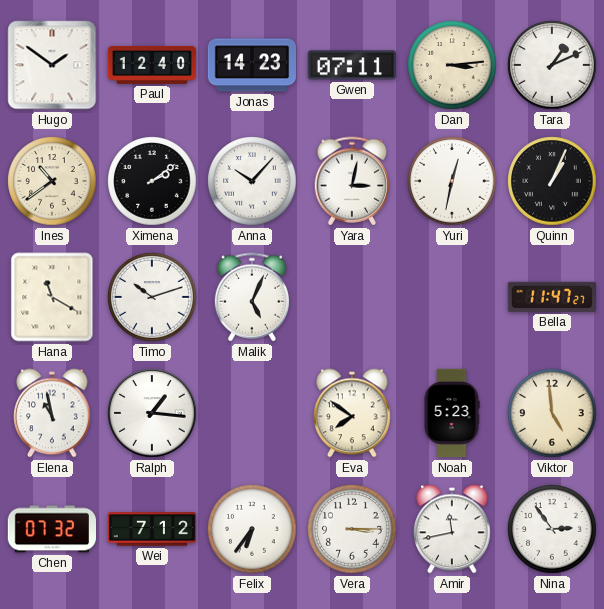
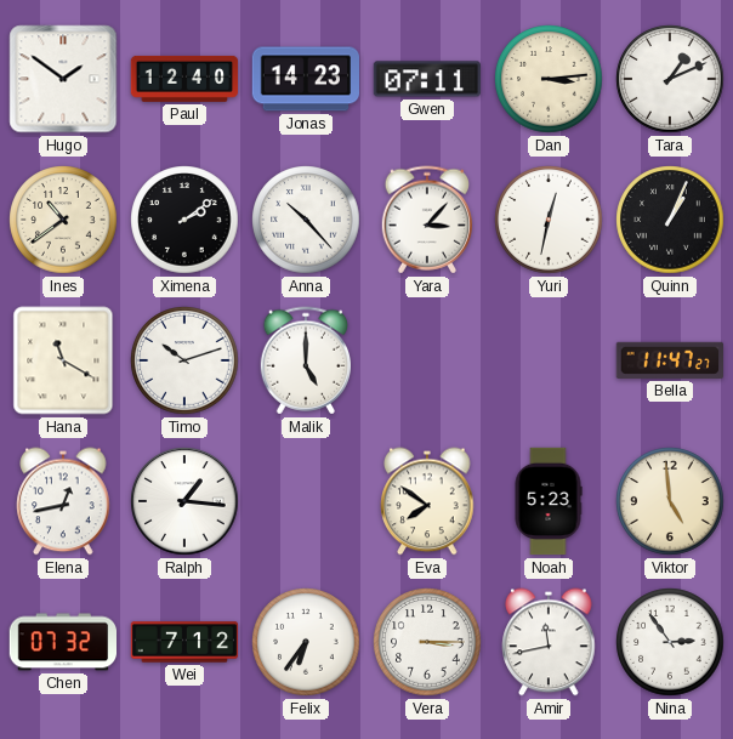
Anna: 10:07 -> 10:23
Yara: 3:02 -> 3:07
Malik: 5:04 -> 5:00
Elena: 10:58 -> 12:43
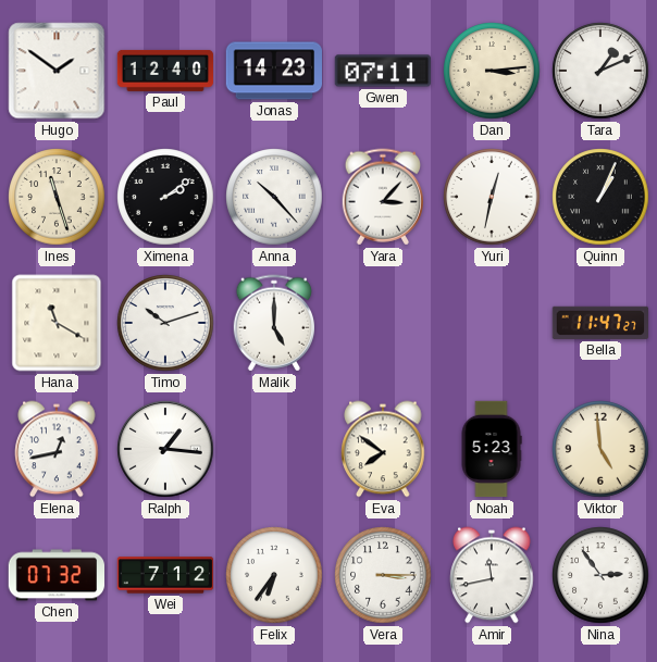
Ines: 10:39 -> 11:27
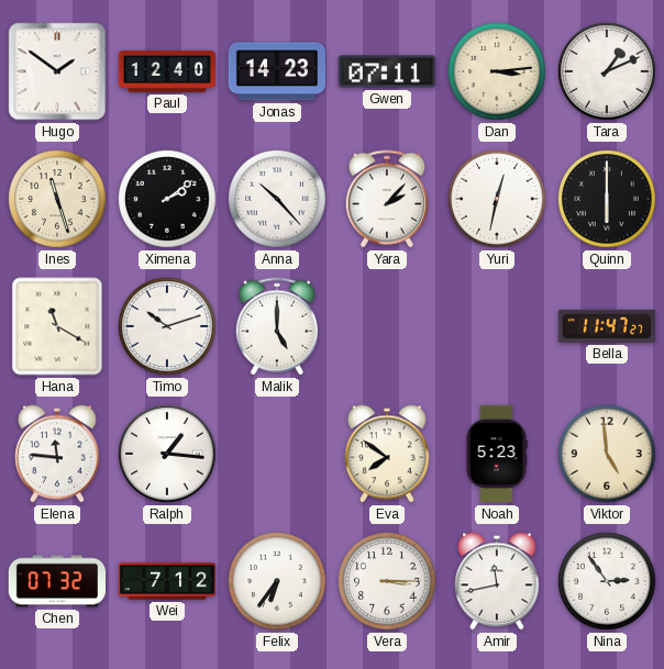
Yara: 3:07 -> 2:07
Quinn: 1:04 -> 6:00
Elena: 12:43 -> 11:46
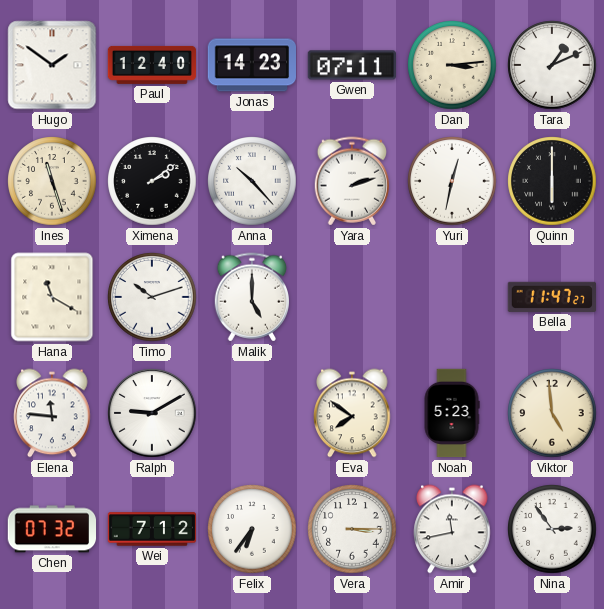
Yara: 2:07 -> 2:12
Ralph: 1:16 -> 9:10
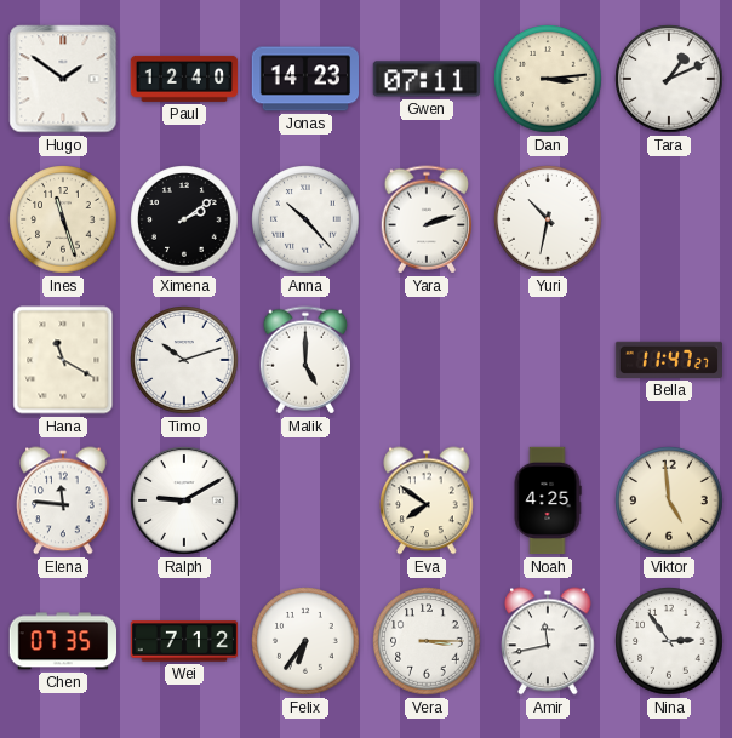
Yuri: 12:32 -> 10:32
Quinn: 6:00 -> none
Noah: 5:23 -> 4:25
Chen: 07:32 -> 07:35
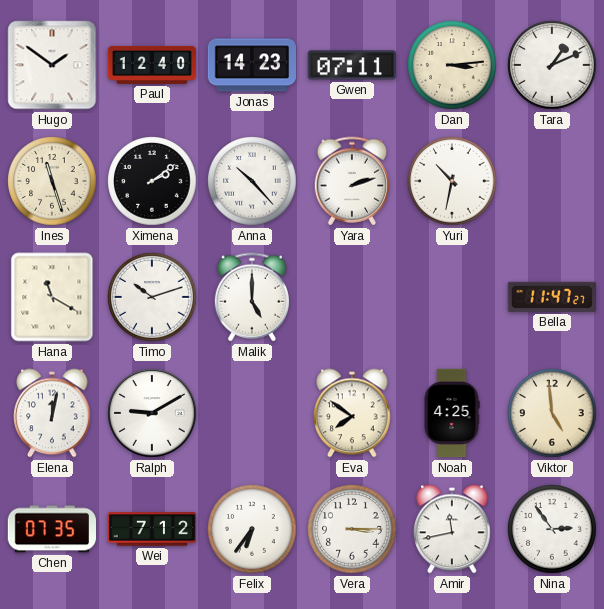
Elena: 11:46 -> 12:02
